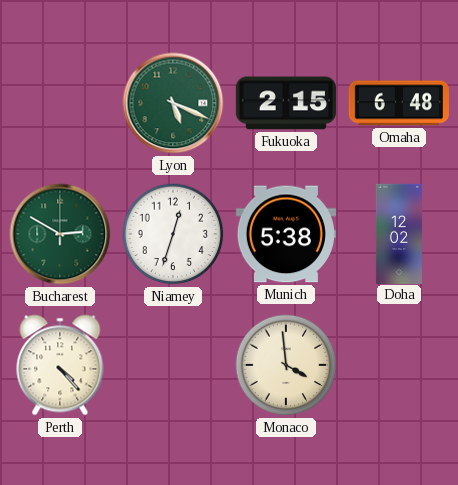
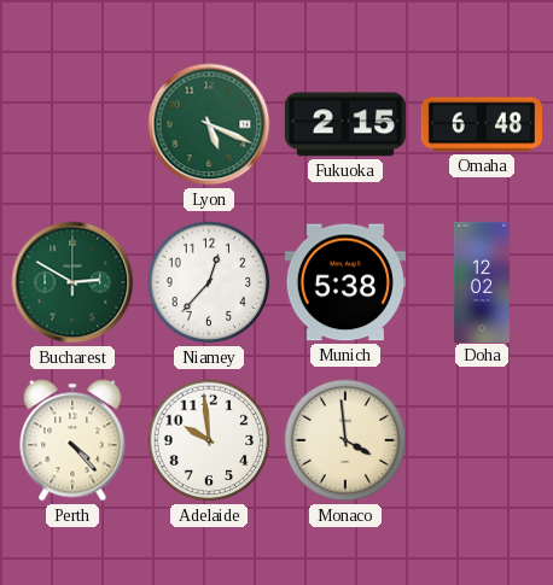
Niamey: 12:33 -> 12:37
Adelaide: none -> 9:59
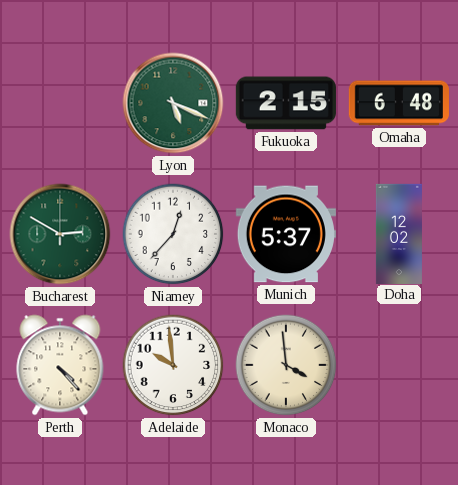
Munich: 5:38 -> 5:37
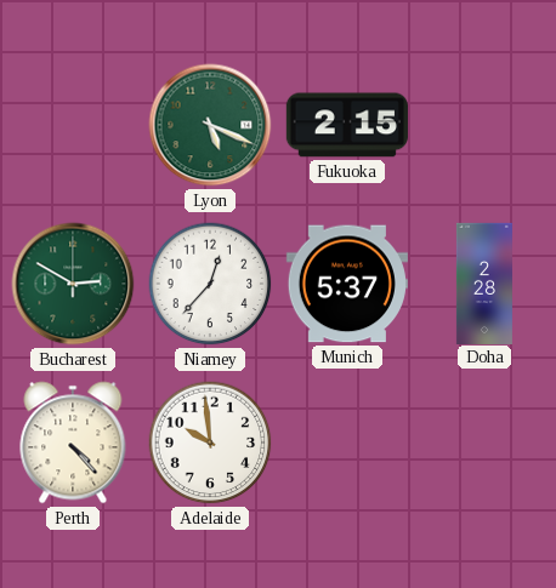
Omaha: 6:48 -> none
Doha: 12:02 -> 2:28
Monaco: 3:59 -> none
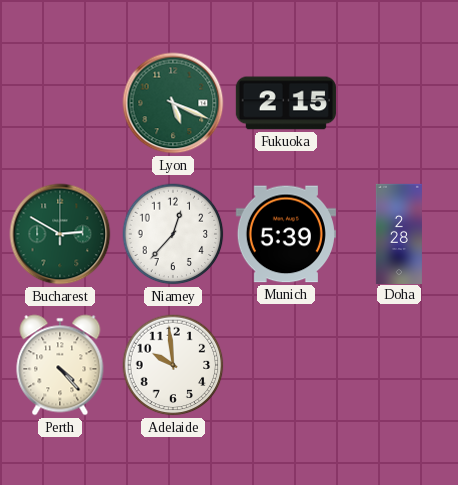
Munich: 5:37 -> 5:39
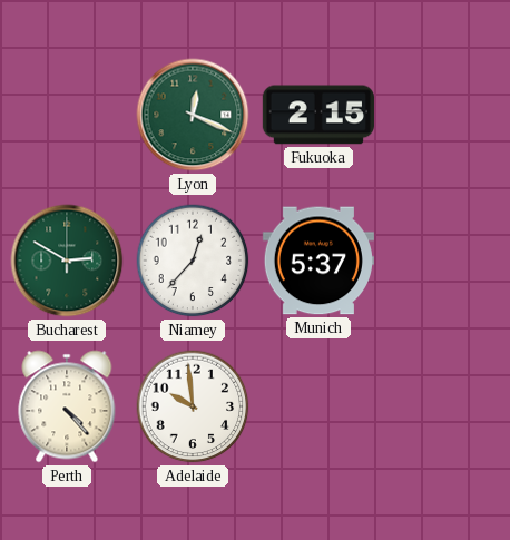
Lyon: 5:19 -> 12:19
Munich: 5:39 -> 5:37
Doha: 2:28 -> none
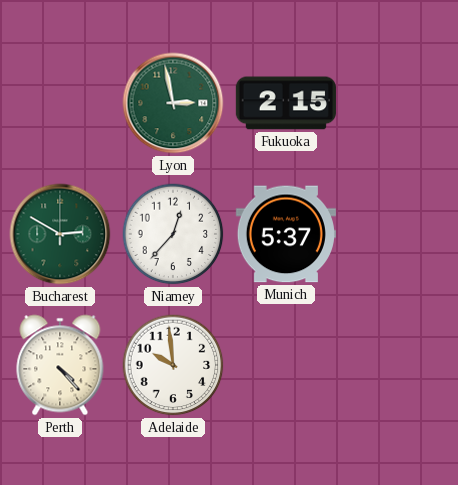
Lyon: 12:19 -> 2:58
